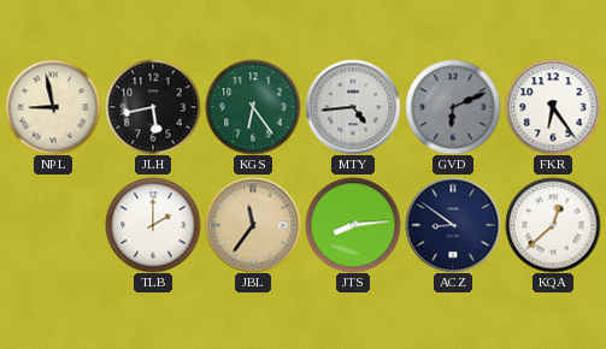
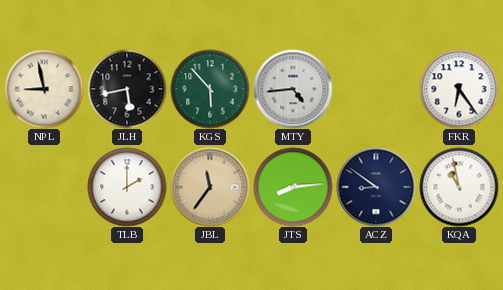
KGS: 6:24 -> 5:53
GVD: 6:11 -> none
KQA: 12:38 -> 10:58
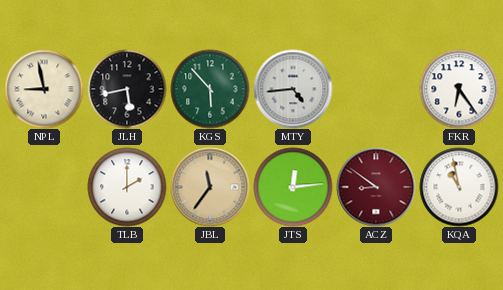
JTS: 8:14 -> 12:14
ACZ dial: navy -> burgundy
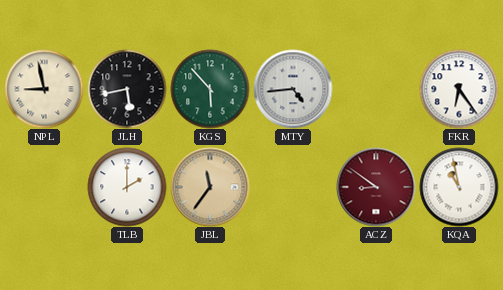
JTS: 12:14 -> none
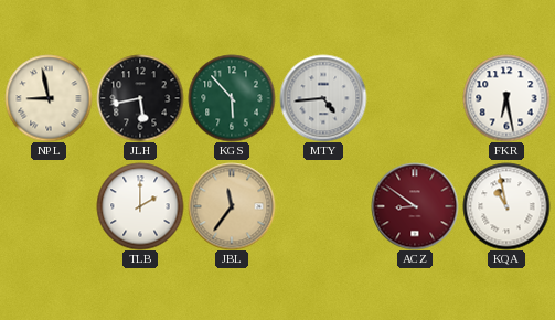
FKR: 6:24 -> 6:28
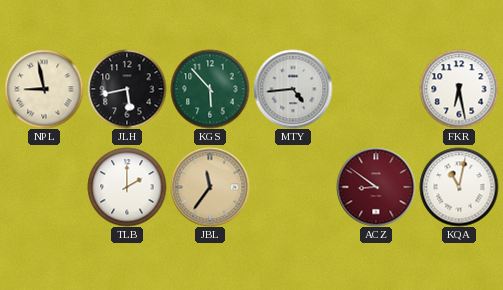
KQA: 10:58 -> 11:02
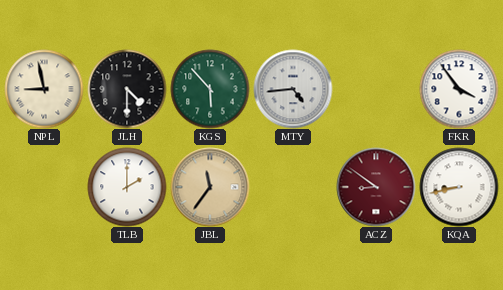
JLH: 5:43 -> 4:30
FKR: 6:28 -> 3:54
KQA: 11:02 -> 8:43
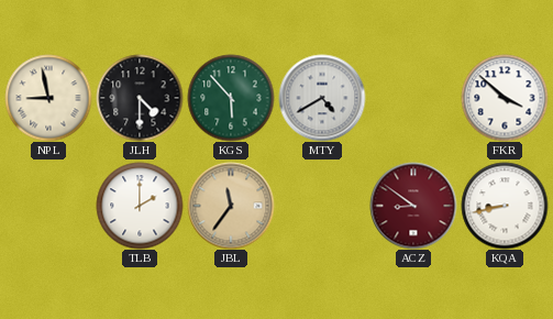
MTY: 4:44 -> 4:40
FKR: 3:54 -> 3:52
